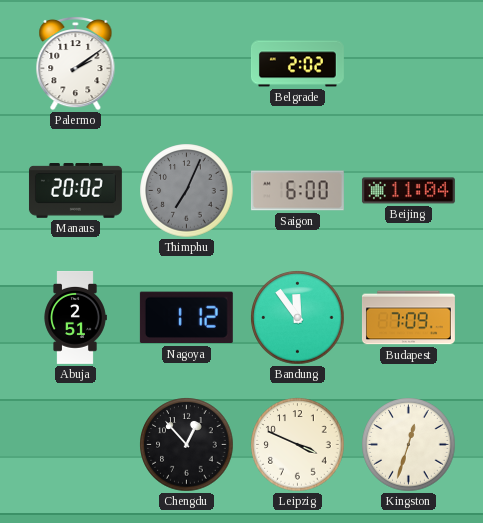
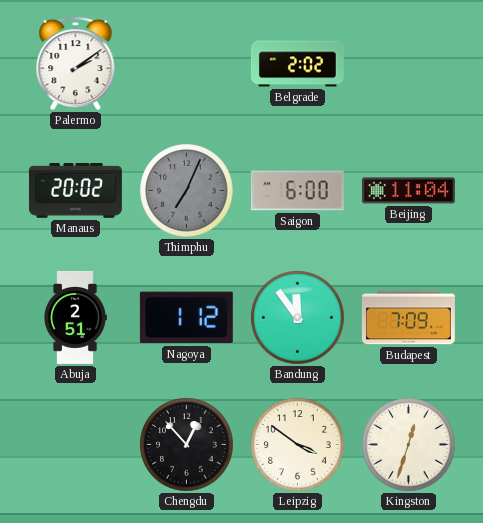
Leipzig: 3:49 -> 3:51
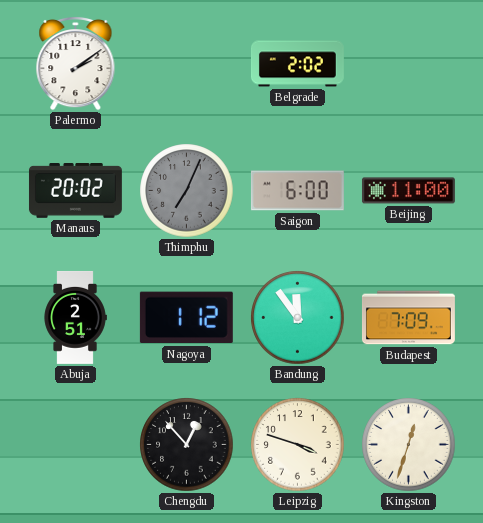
Beijing: 11:04 -> 11:00
Leipzig: 3:51 -> 3:48
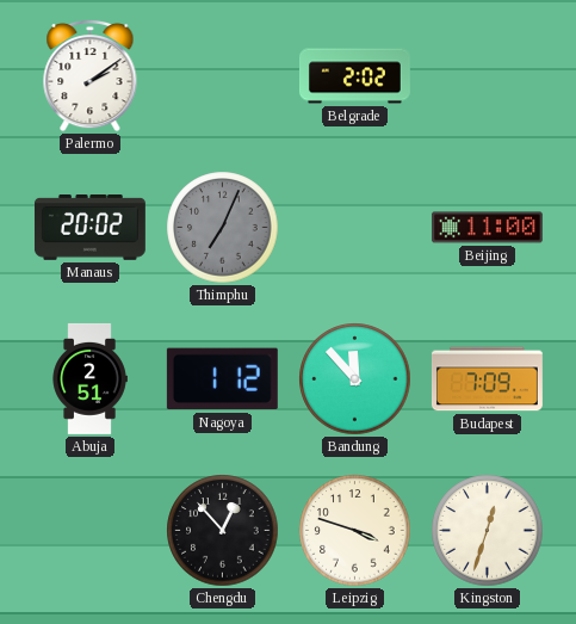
Saigon: 6:00 -> none
Bandung: 11:54 -> 11:53
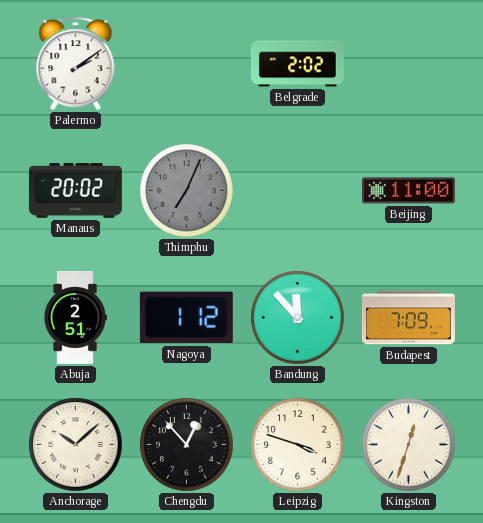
Anchorage: none -> 10:08
